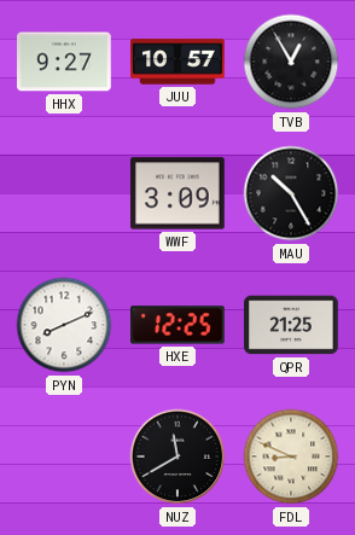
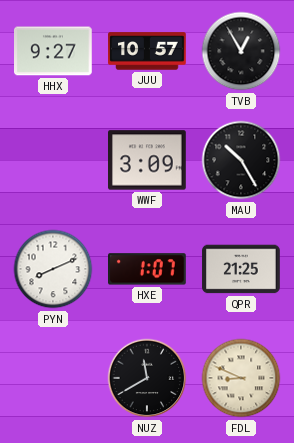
HXE: 12:25 -> 1:07
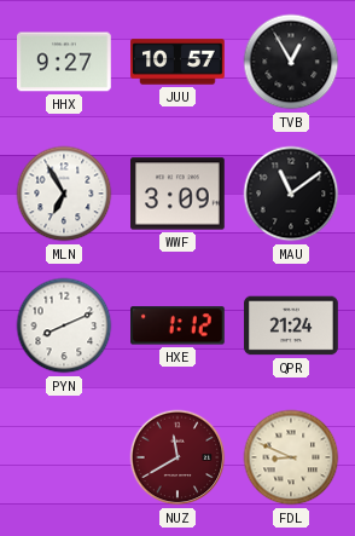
MLN: none -> 6:55
MAU: 10:25 -> 11:09
HXE: 1:07 -> 1:12
QPR: 21:25 -> 21:24
NUZ dial: black -> burgundy
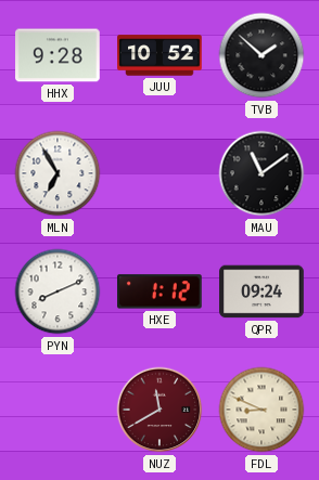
HHX: 9:27 -> 9:28
JUU: 10:57 -> 10:52
TVB: 12:55 -> 1:52
WWF: 3:09 -> none
QPR: 21:24 -> 09:24
